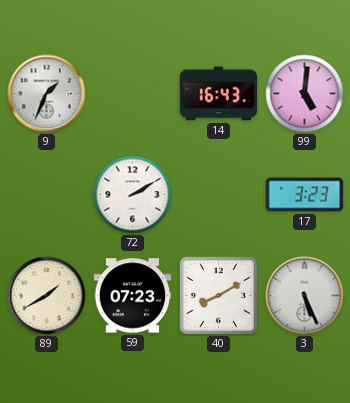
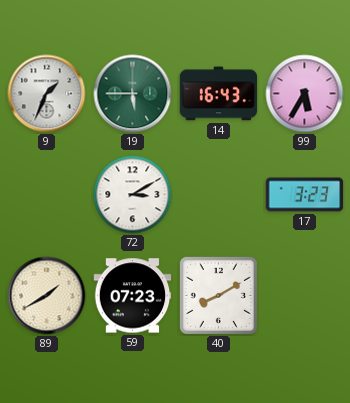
19: none -> 5:45
99: 5:01 -> 5:35
72: 2:10 -> 3:10
3: 5:26 -> none
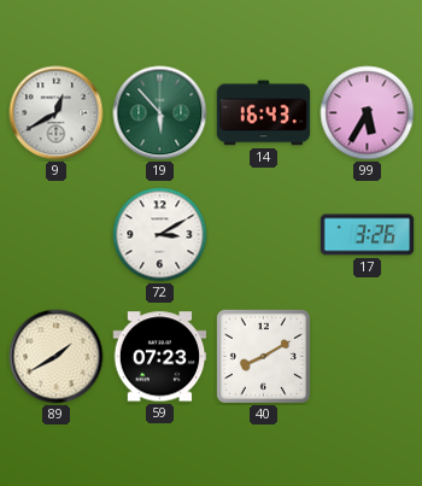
9: 1:34 -> 12:40
19: 5:45 -> 5:53
17: 3:23 -> 3:26
